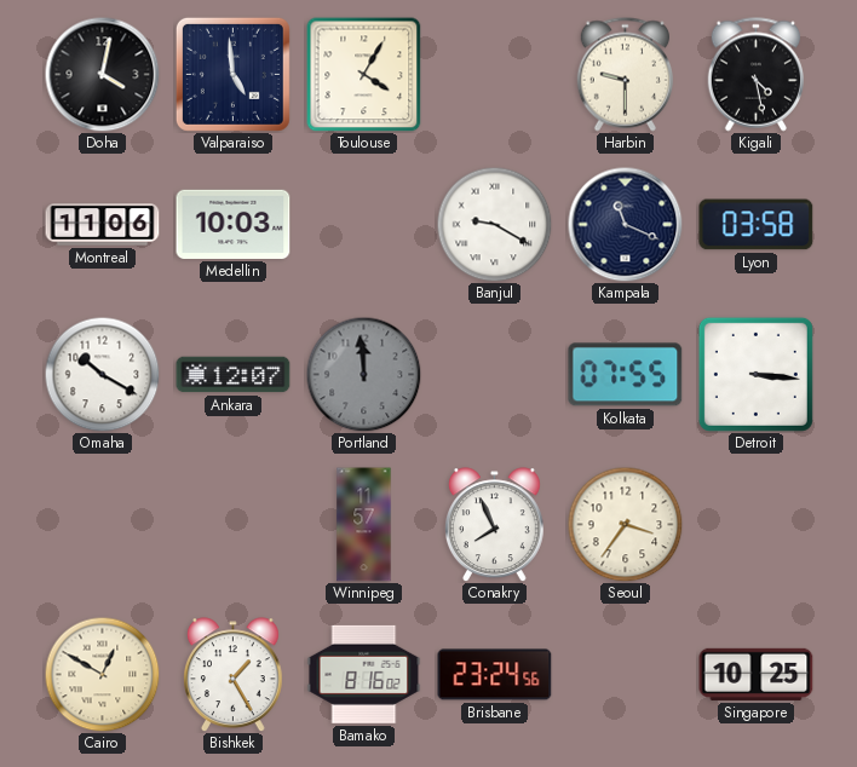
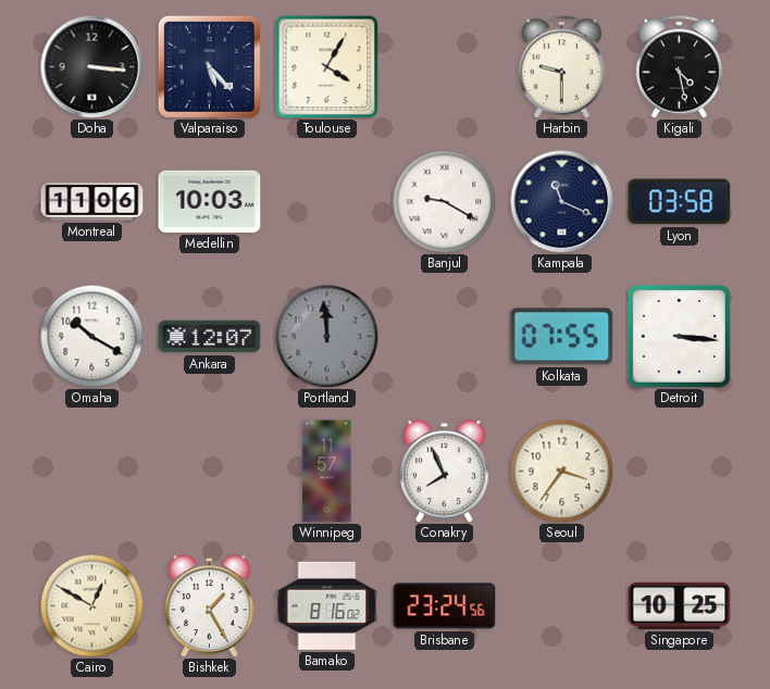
Doha: 4:02 -> 3:16
Valparaiso: 4:59 -> 5:23
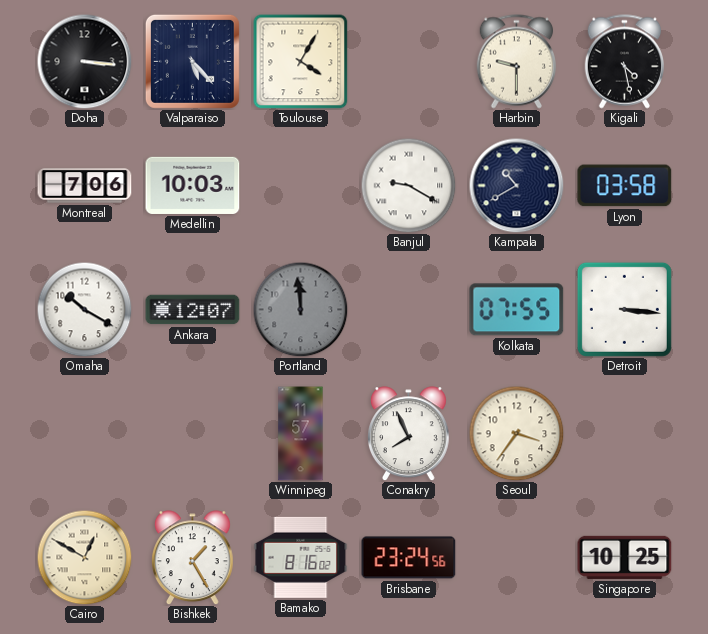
Montreal: 11:06 -> 7:06
Kampala: 11:19 -> 10:40
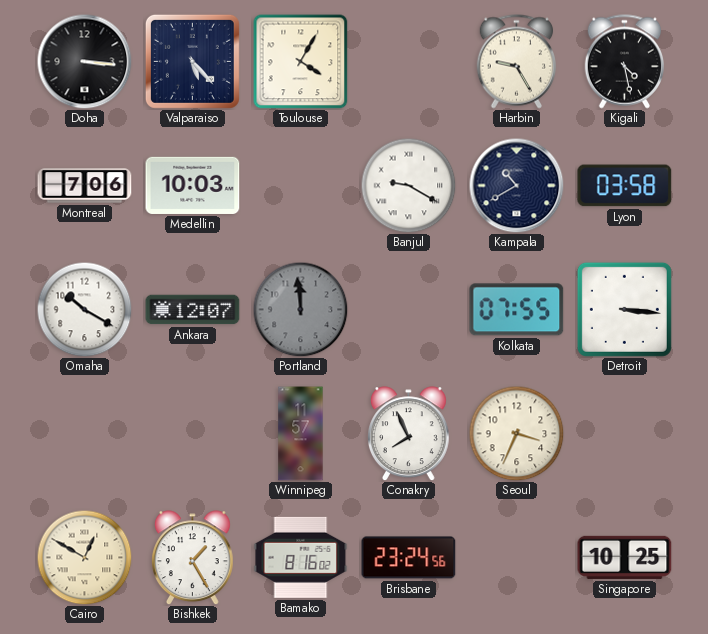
Harbin: 9:30 -> 9:25
Seoul: 3:36 -> 3:34
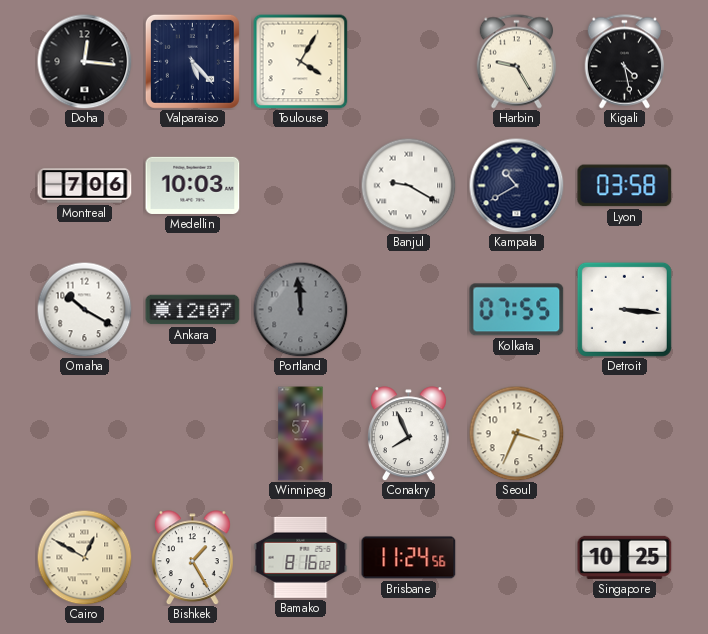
Doha: 3:16 -> 12:16
Brisbane: 23:24 -> 11:24
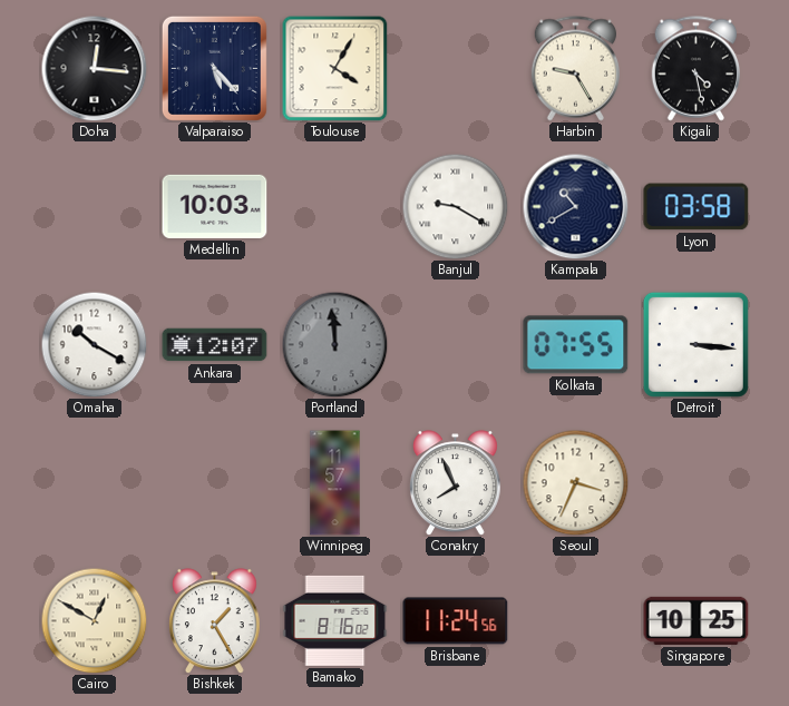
Montreal: 7:06 -> none
